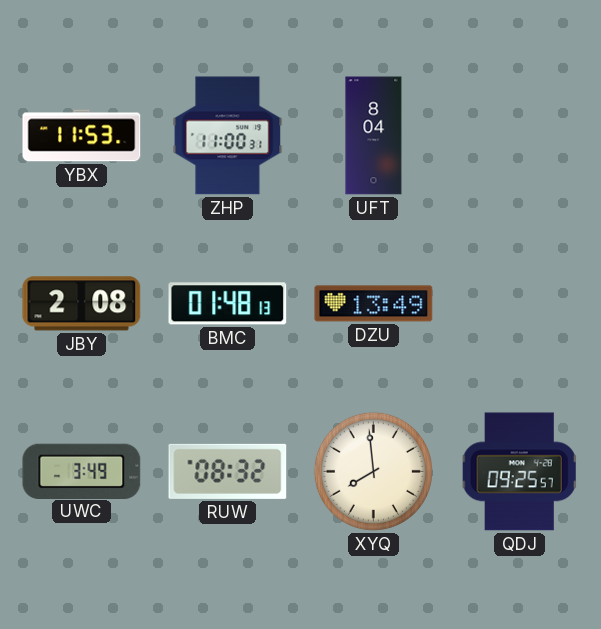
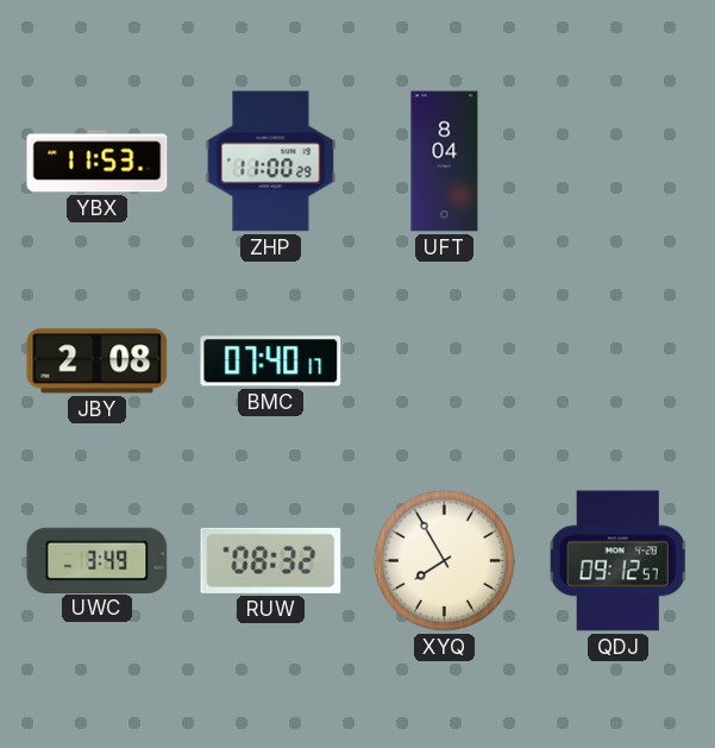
ZHP: 11:00:31 -> 11:00:29
BMC: 01:48 -> 07:40
DZU: 13:49 -> none
XYQ: 7:59 -> 7:55
QDJ: 09:25 -> 09:12
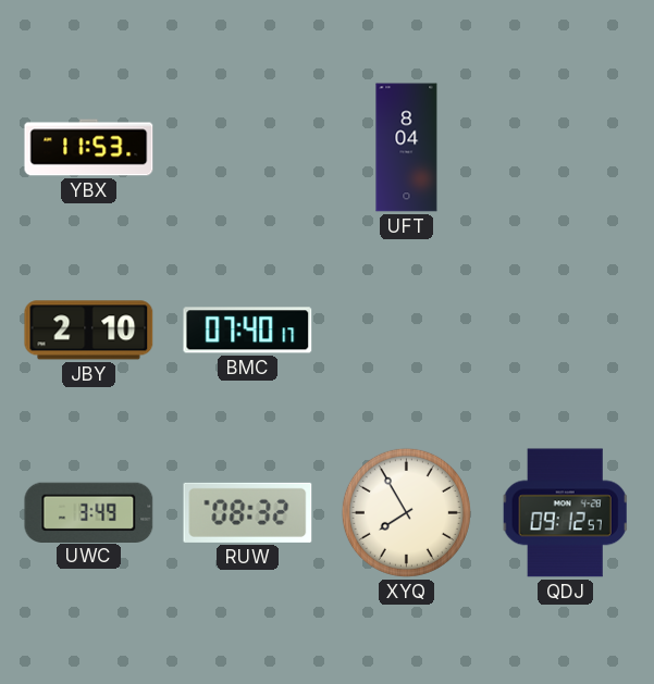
ZHP: 11:00 -> none
JBY: 2:08 -> 2:10
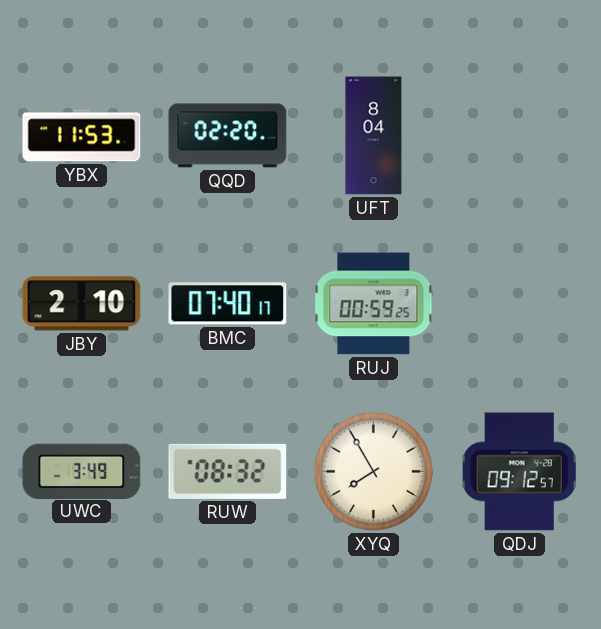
QQD: none -> 02:20
RUJ: none -> 00:59
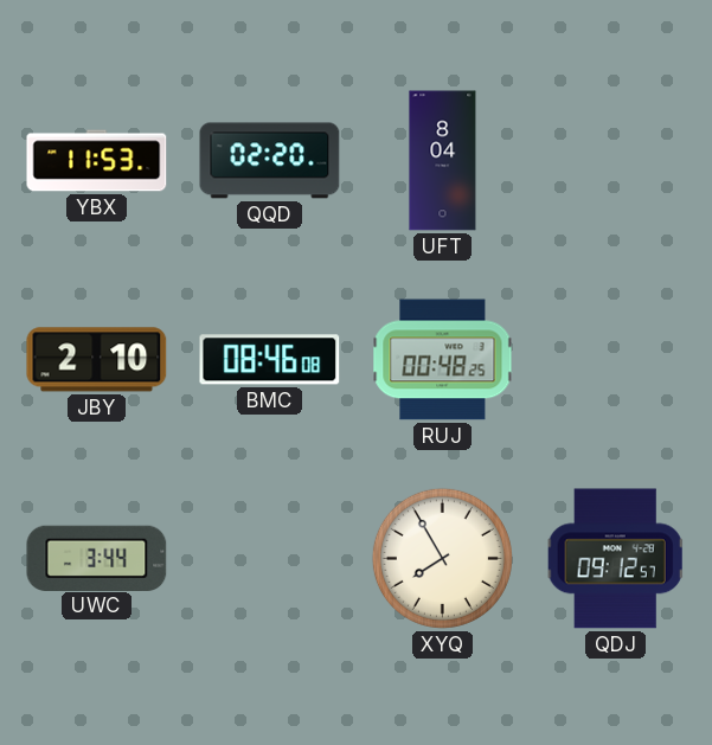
BMC: 07:40 -> 08:46
RUJ: 00:59 -> 00:48
UWC: 3:49 -> 3:44
RUW: 08:32 -> none
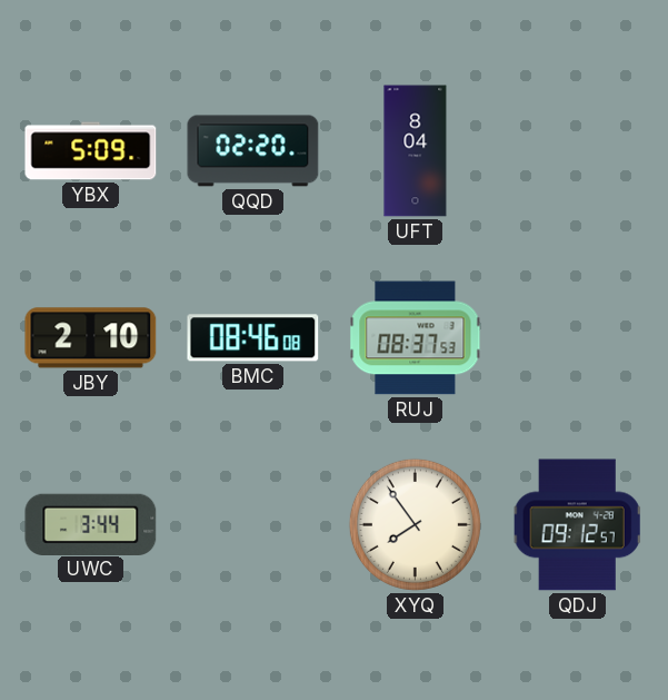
YBX: 11:53 -> 5:09
RUJ: 00:48 -> 08:37
XYQ: 7:55 -> 7:54
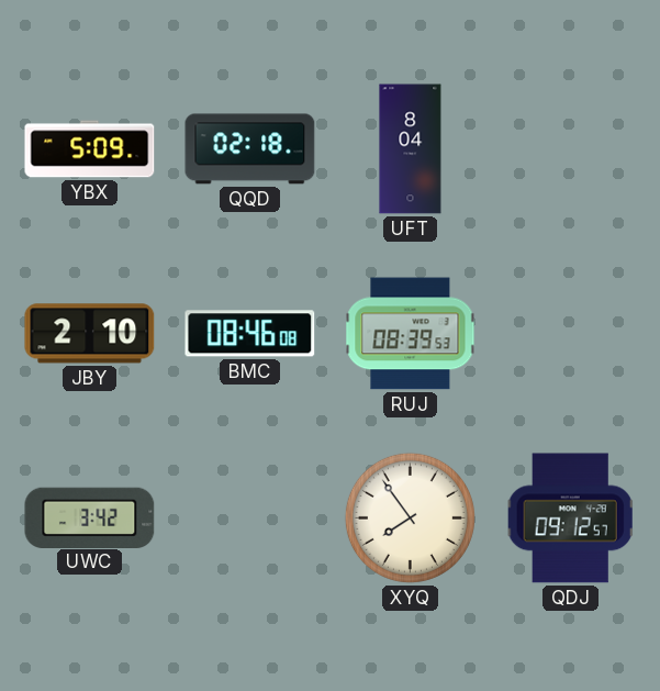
QQD: 02:20 -> 02:18
RUJ: 08:37 -> 08:39
UWC: 3:44 -> 3:42
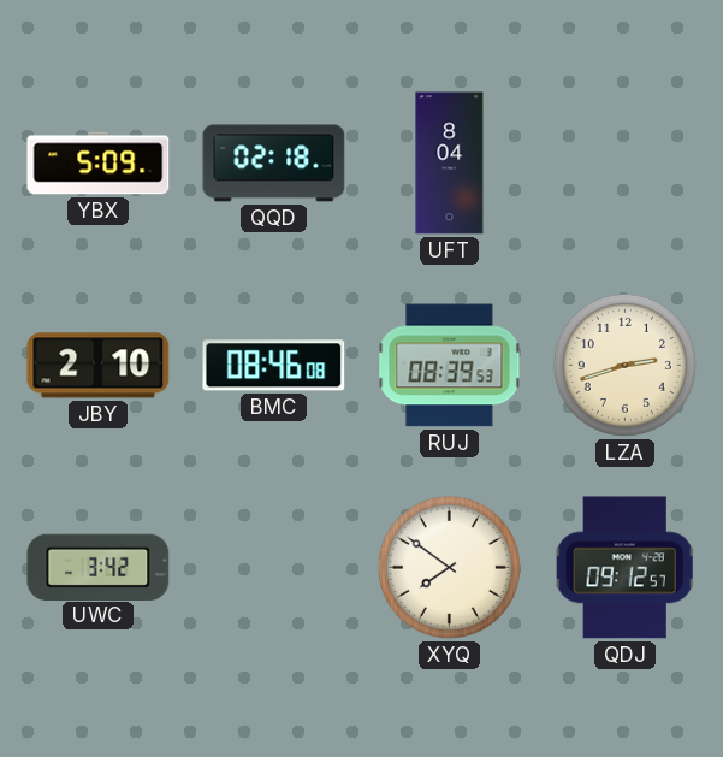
LZA: none -> 2:42
XYQ: 7:54 -> 7:51
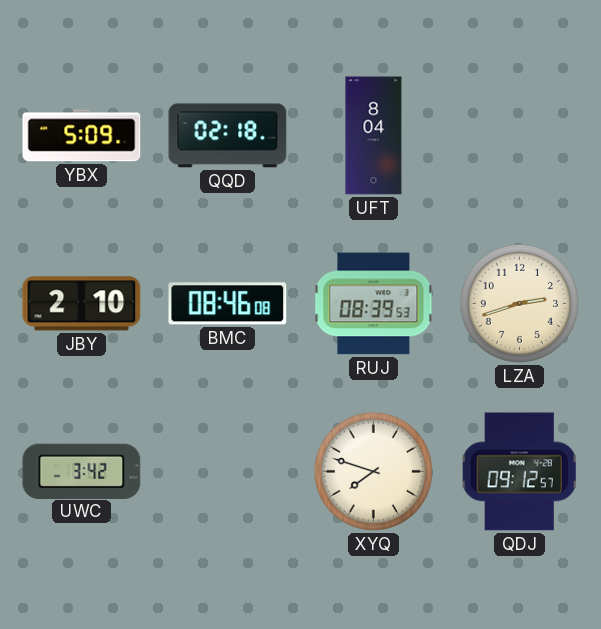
XYQ: 7:51 -> 7:48
